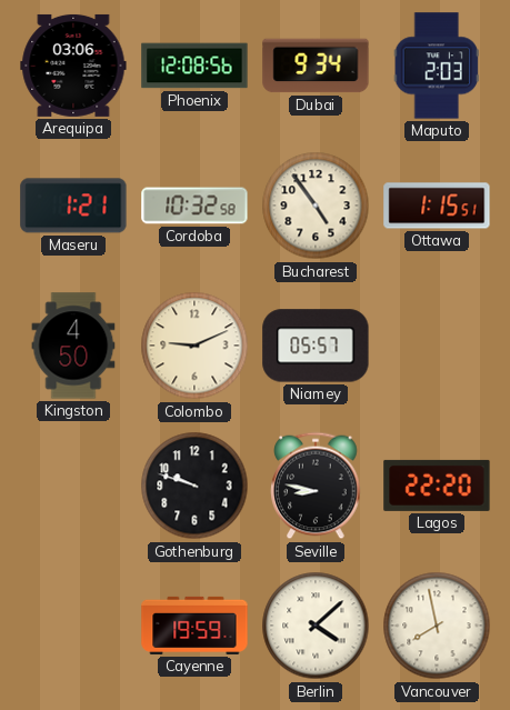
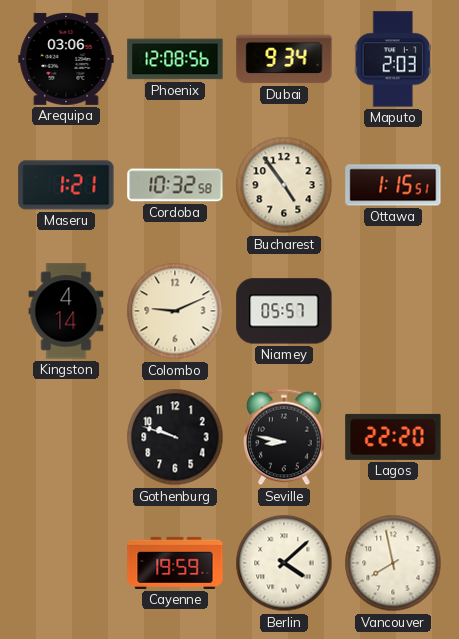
Kingston: 4:50 -> 4:14
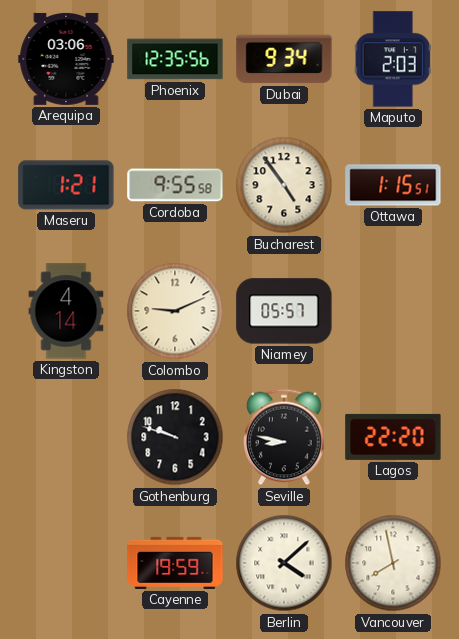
Phoenix: 12:08 -> 12:35
Cordoba: 10:32 -> 9:55
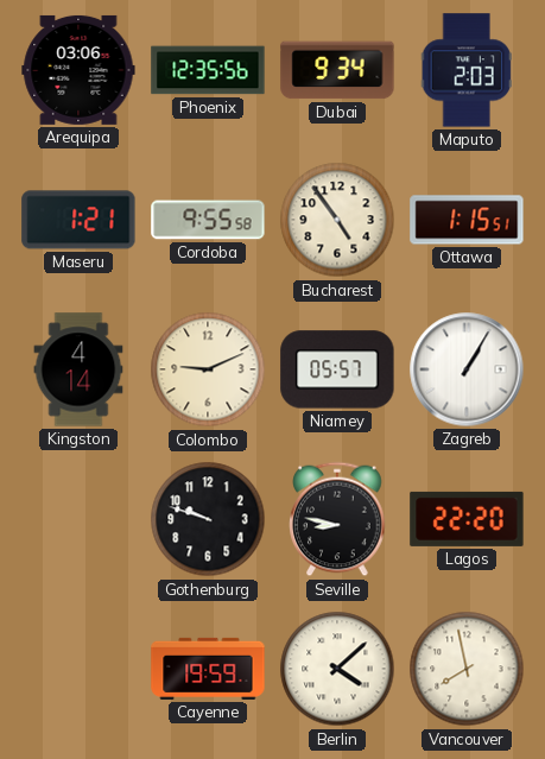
Zagreb: none -> 1:05
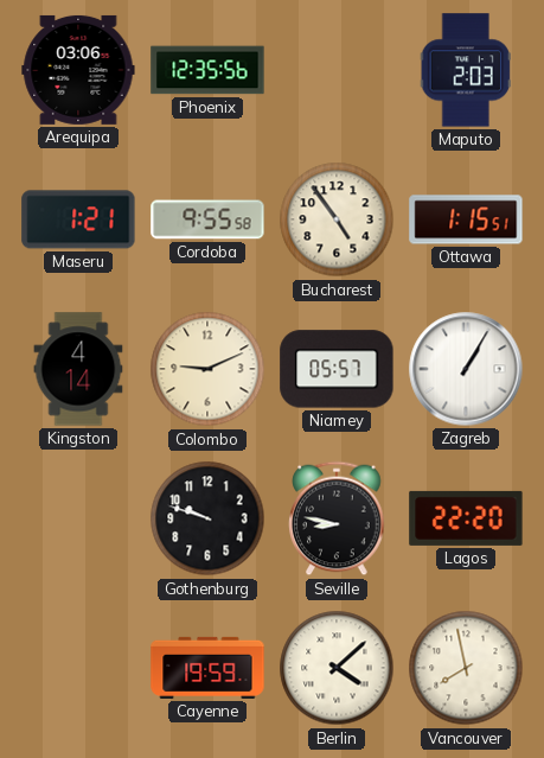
Dubai: 9:34 -> none
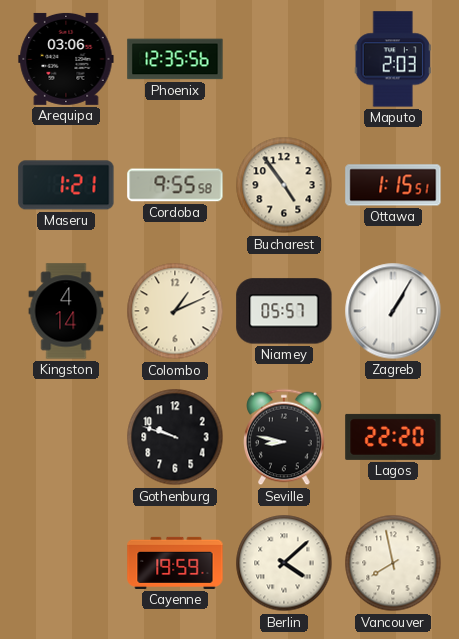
Colombo: 9:11 -> 1:11
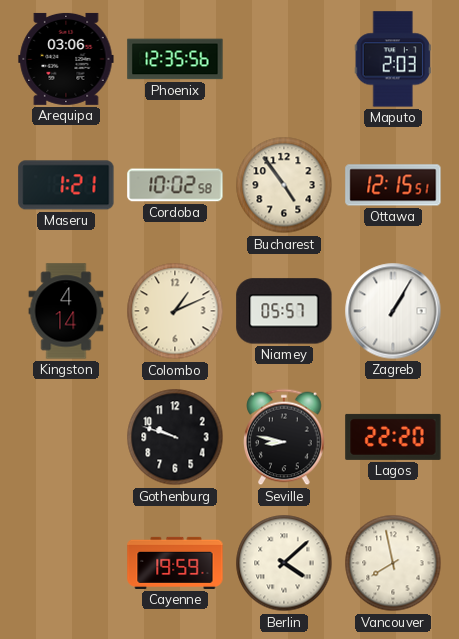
Cordoba: 9:55 -> 10:02
Ottawa: 1:15 -> 12:15
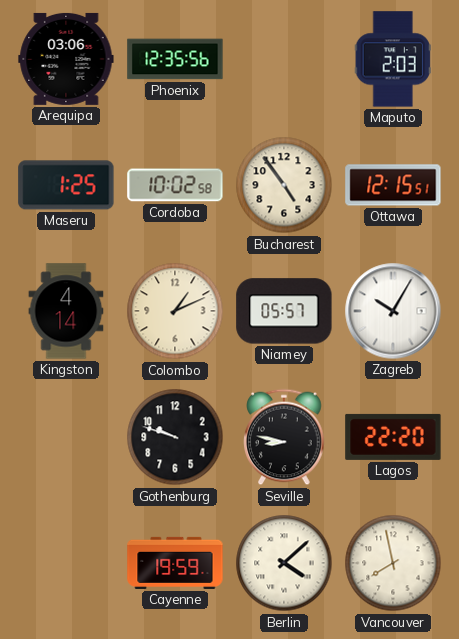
Maseru: 1:21 -> 1:25
Zagreb: 1:05 -> 10:05
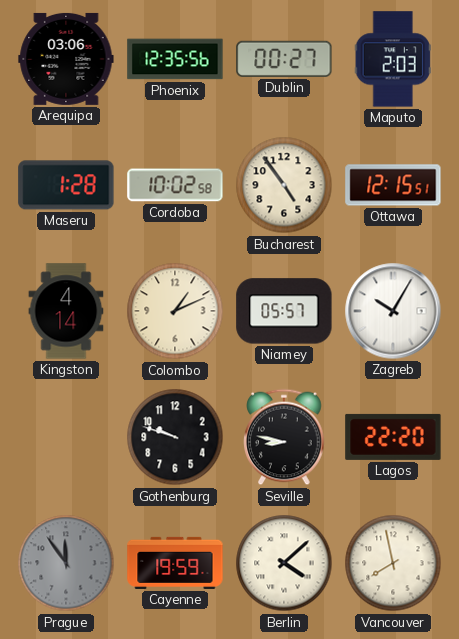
Dublin: none -> 00:27
Maseru: 1:25 -> 1:28
Prague: none -> 11:54
